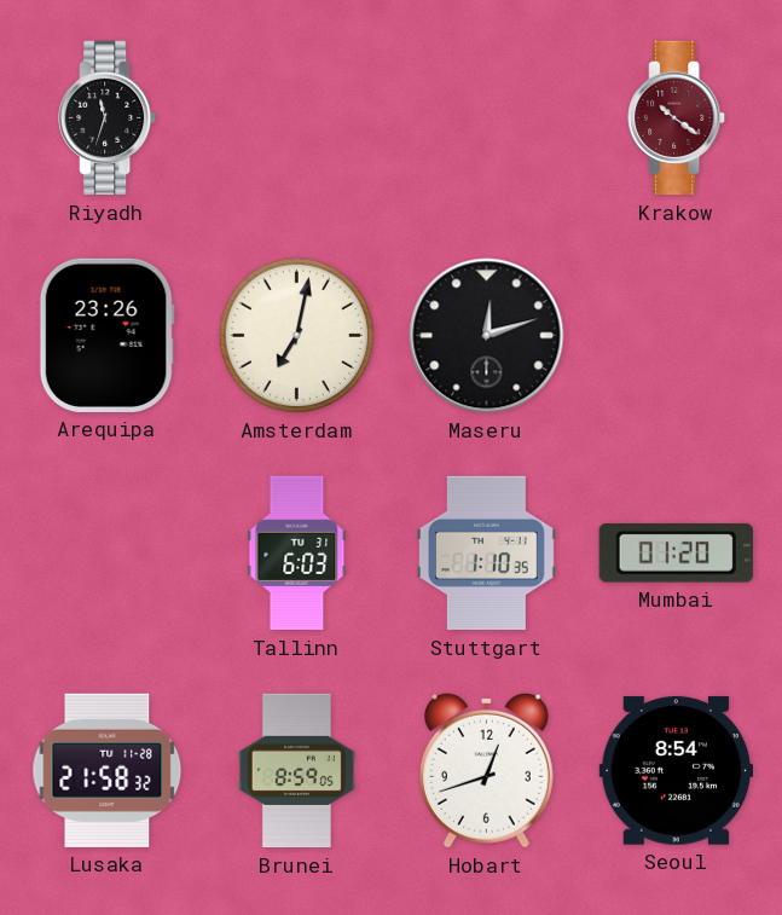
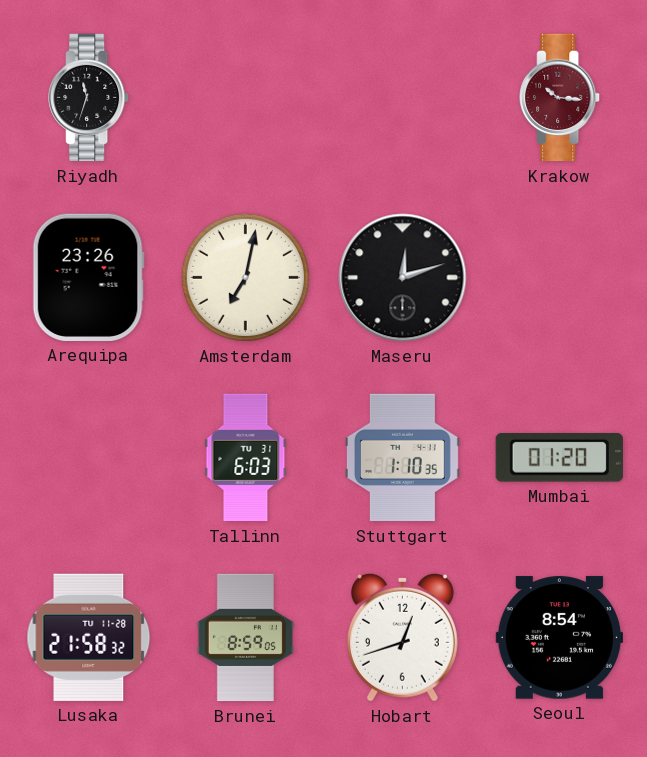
Krakow: 10:21 -> 10:16
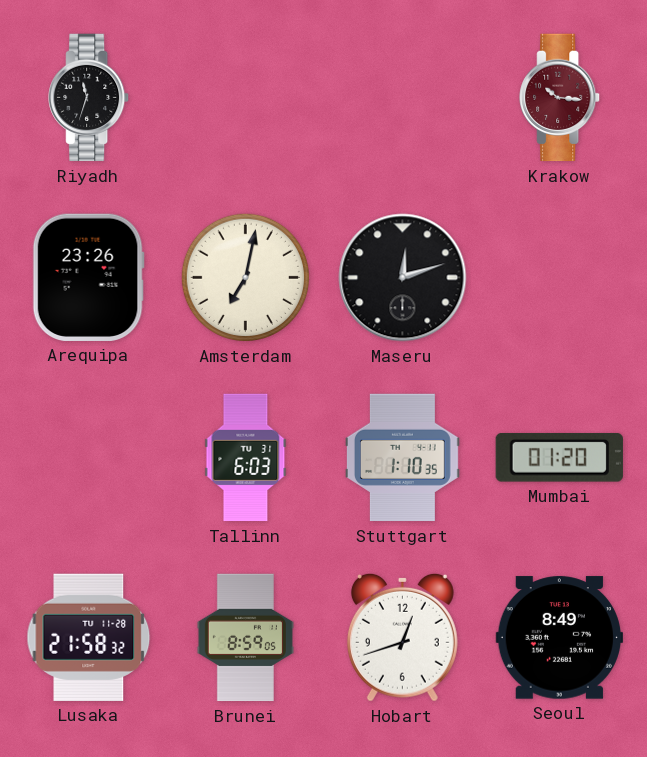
Seoul: 8:54 -> 8:49
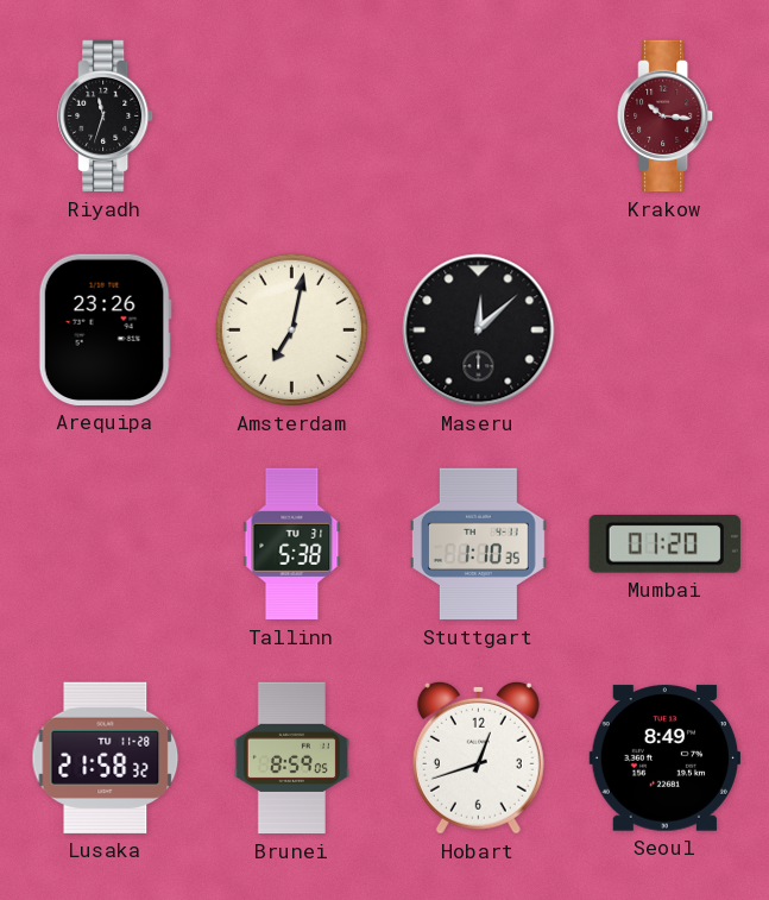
Maseru: 12:12 -> 12:08
Tallinn: 6:03 -> 5:38
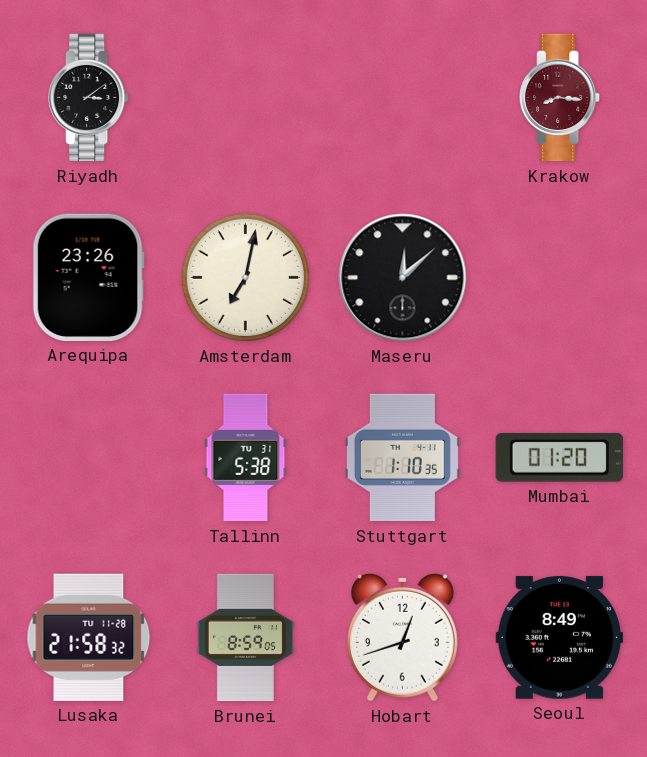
Riyadh: 11:33 -> 3:09
Krakow: 10:16 -> 8:16
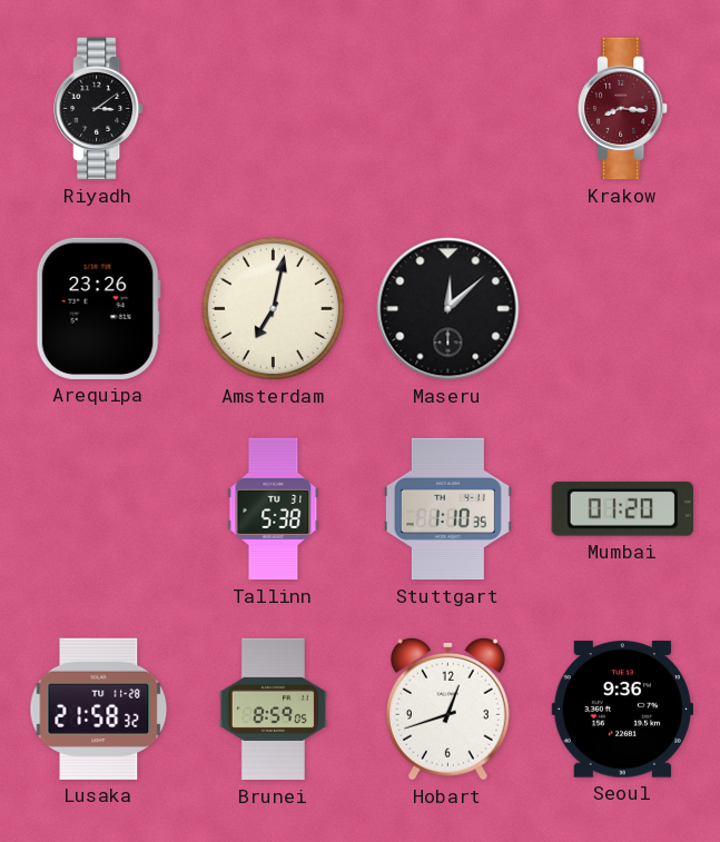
Seoul: 8:49 -> 9:36
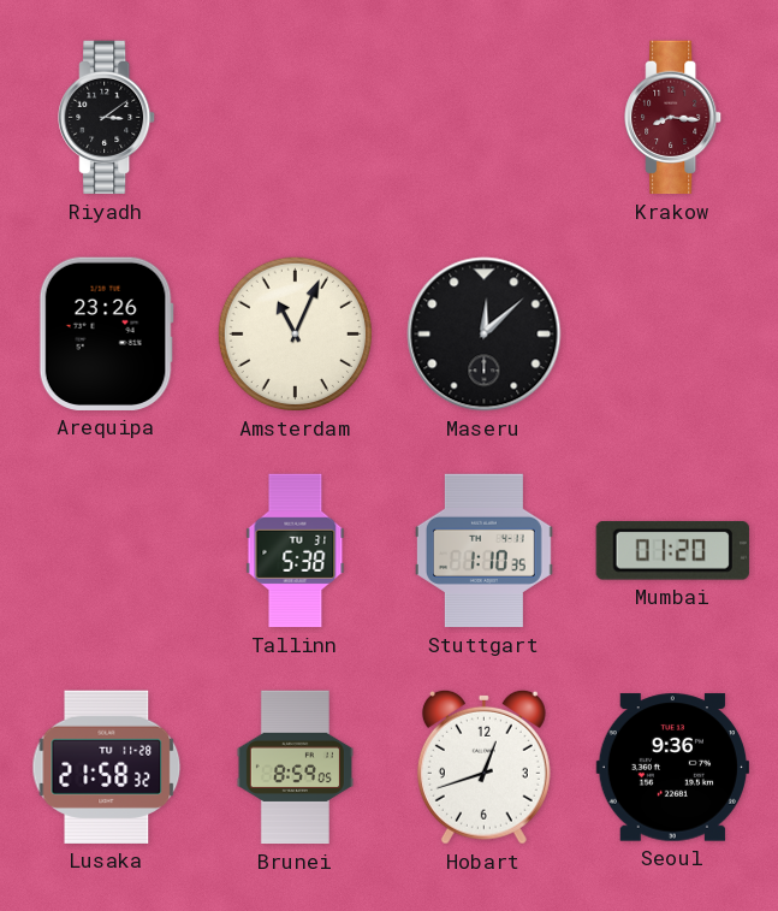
Amsterdam: 7:02 -> 11:04
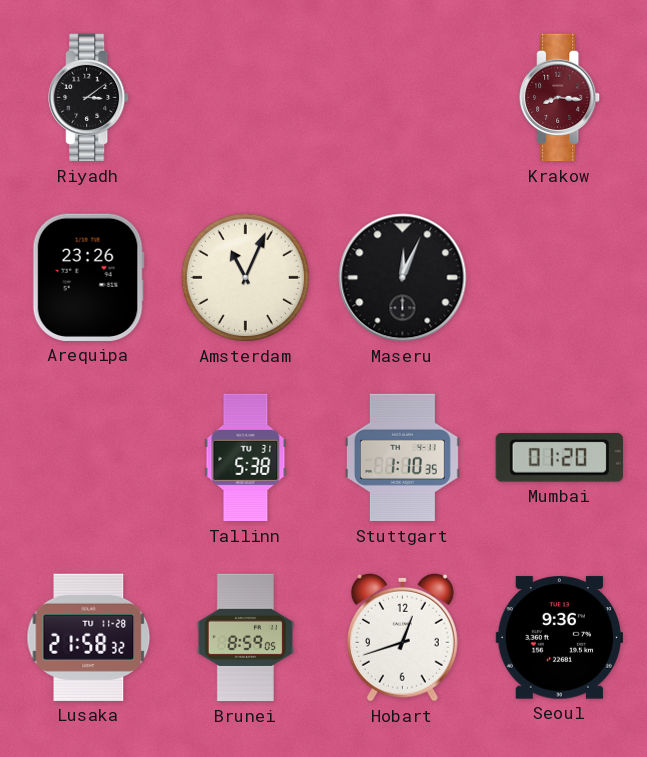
Maseru: 12:08 -> 12:04
